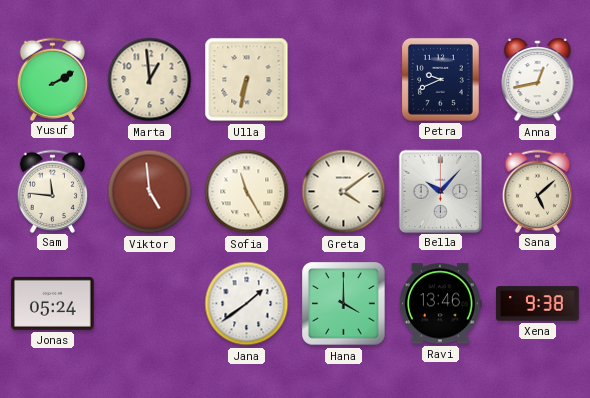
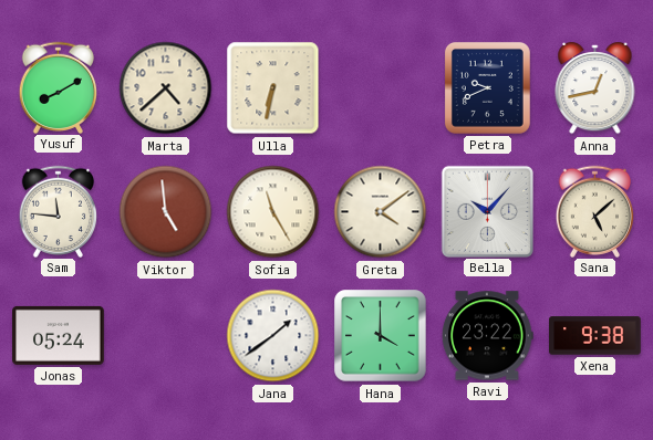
Yusuf: 2:10 -> 8:10
Marta: 12:59 -> 4:38
Ravi: 13:46 -> 23:22
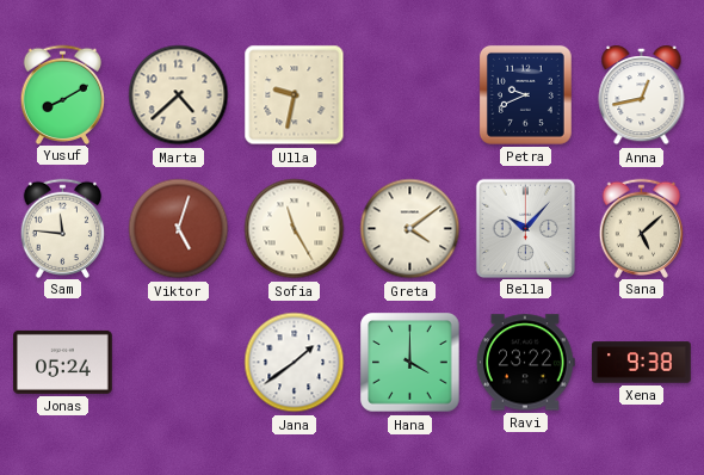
Ulla: 6:32 -> 9:32
Viktor: 4:59 -> 5:03
